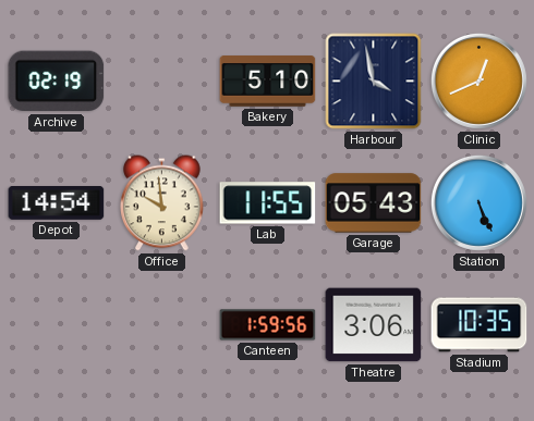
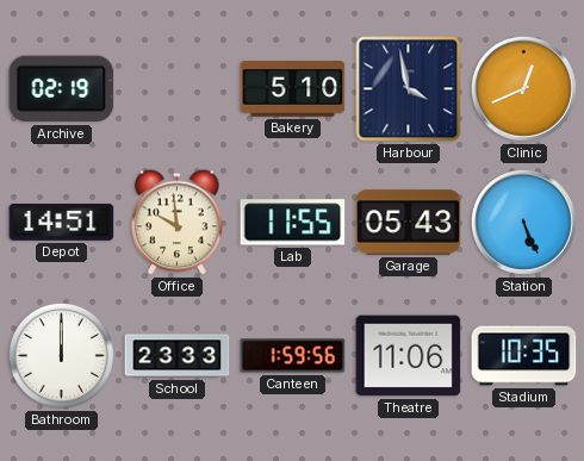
Depot: 14:54 -> 14:51
Bathroom: none -> 12:00
School: none -> 23:33
Theatre: 3:06 -> 11:06
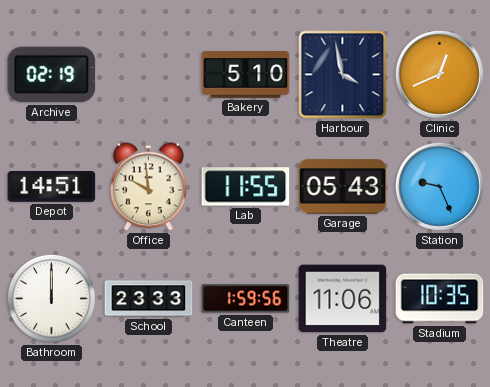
Station: 5:26 -> 9:26
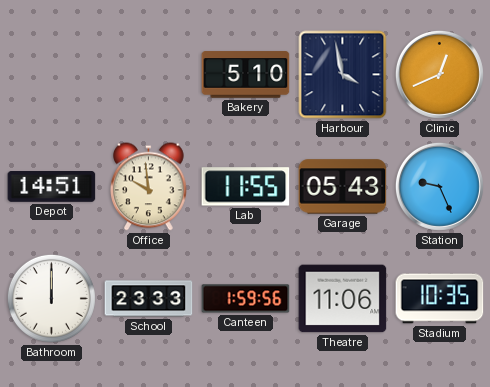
Archive: 02:19 -> none
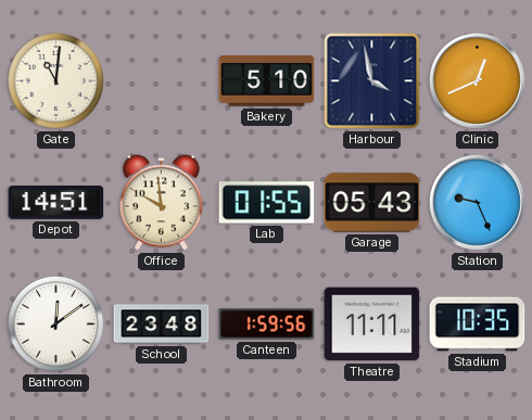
Gate: none -> 11:01
Lab: 11:55 -> 01:55
Bathroom: 12:00 -> 12:09
School: 23:33 -> 23:48
Theatre: 11:06 -> 11:11
